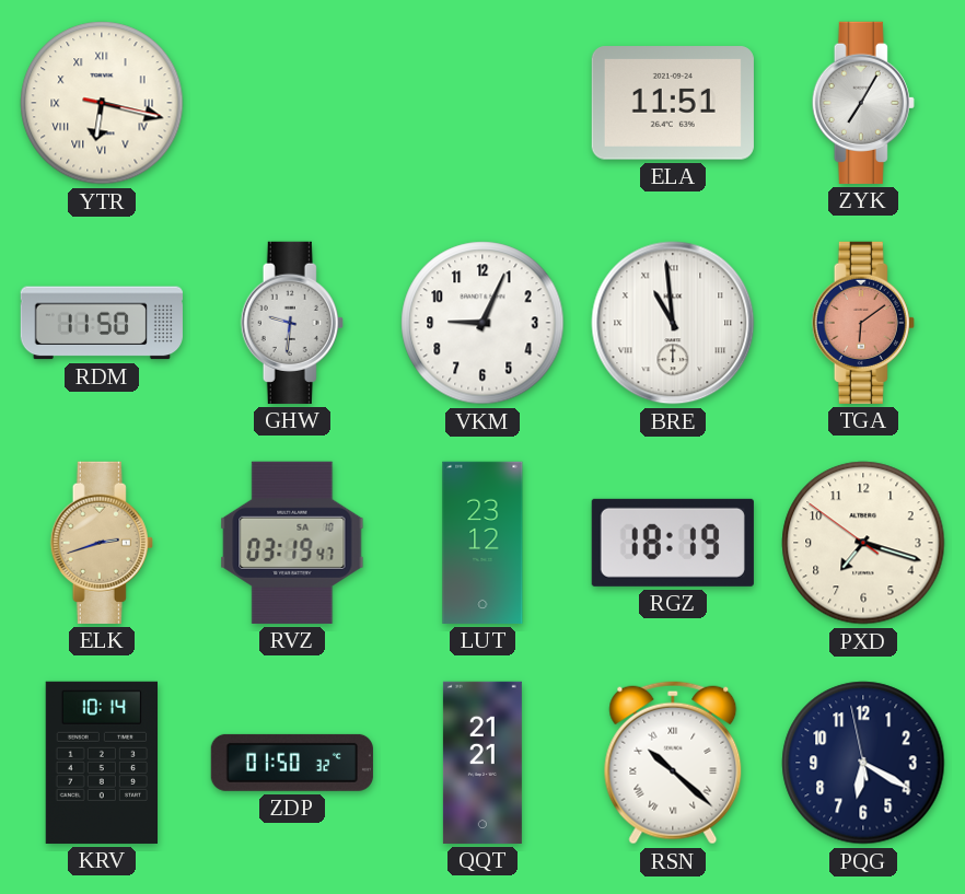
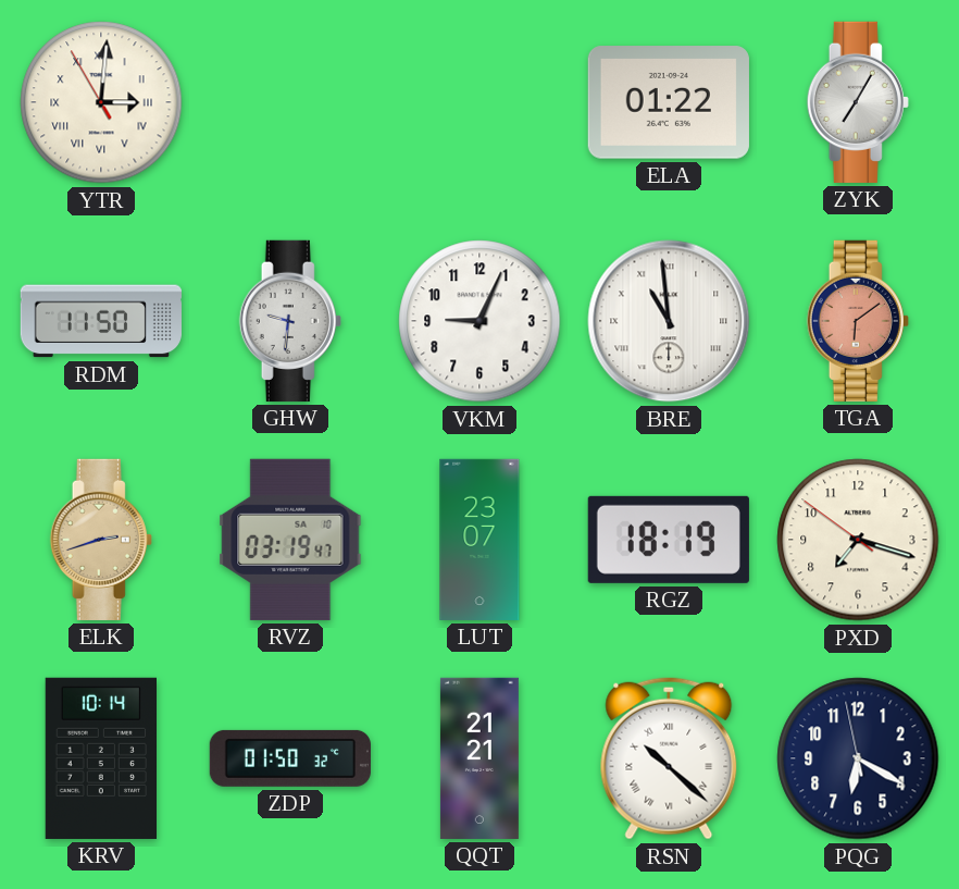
YTR: 6:17 -> 3:00
ELA: 11:51 -> 01:22
LUT: 23:12 -> 23:07
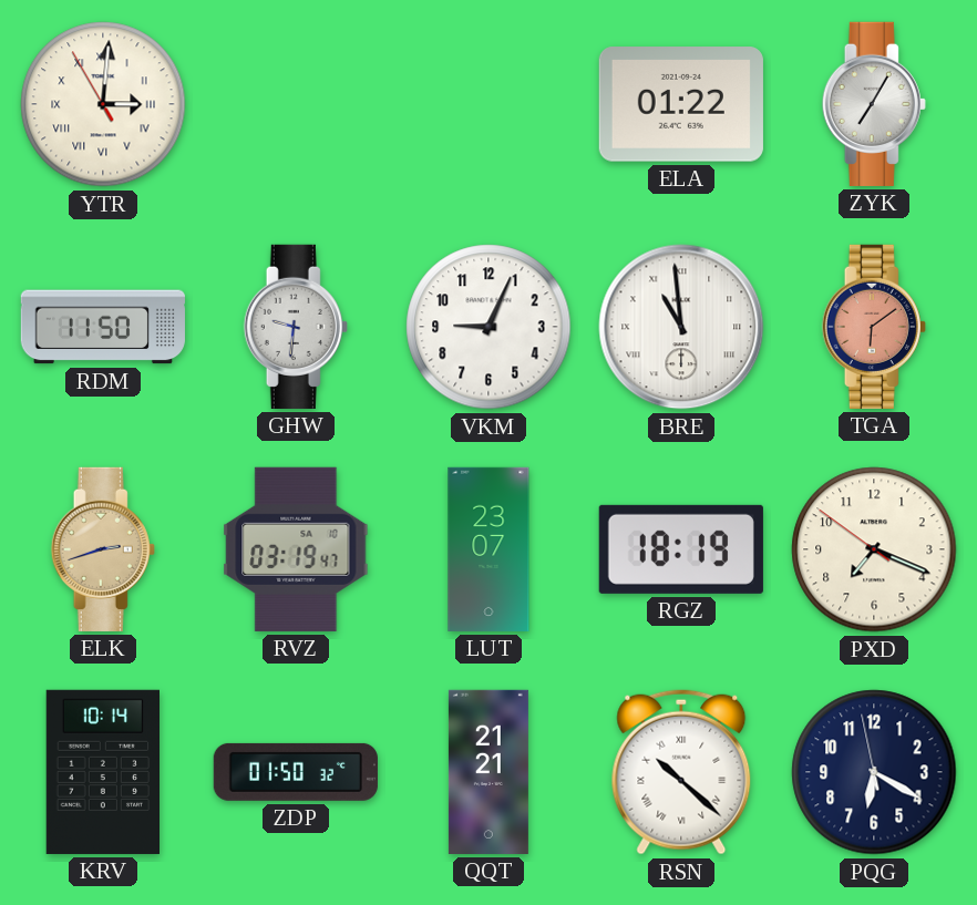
PXD: 7:17 -> 7:18
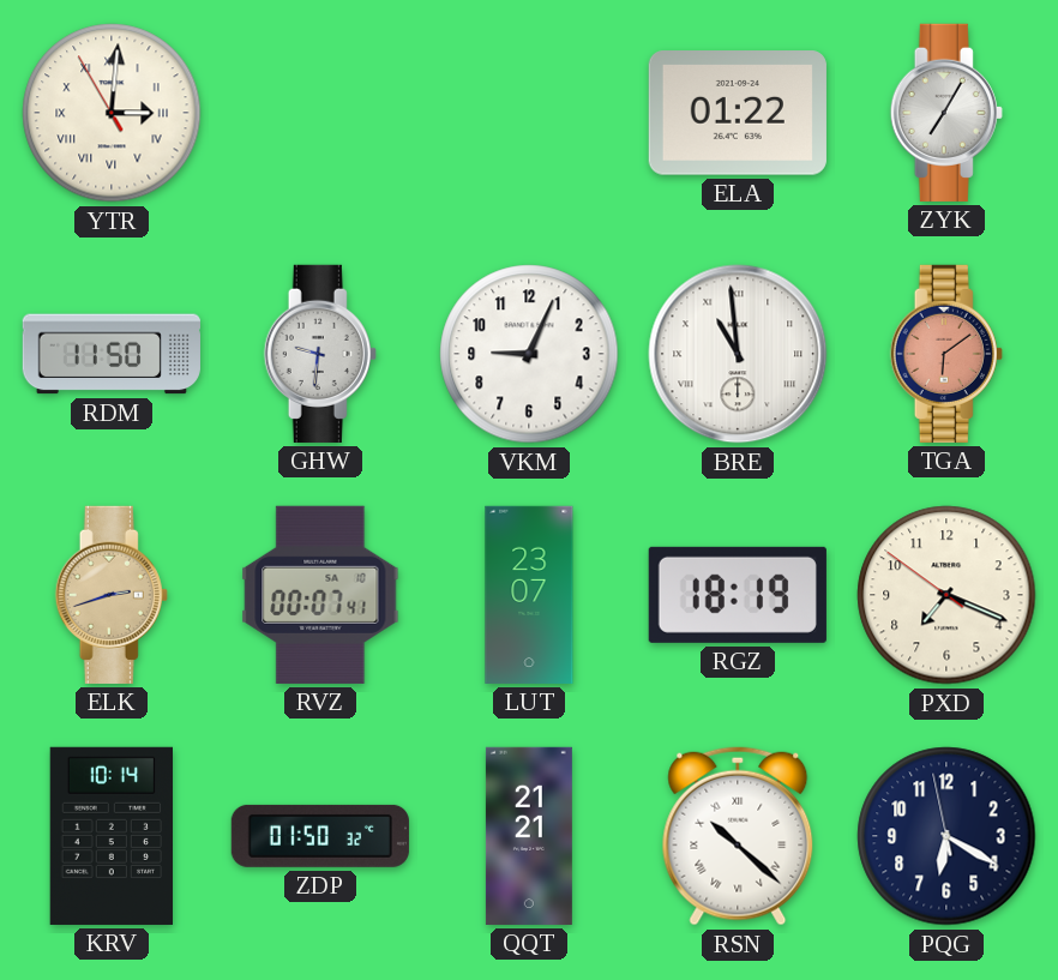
RVZ: 03:19 -> 00:07
